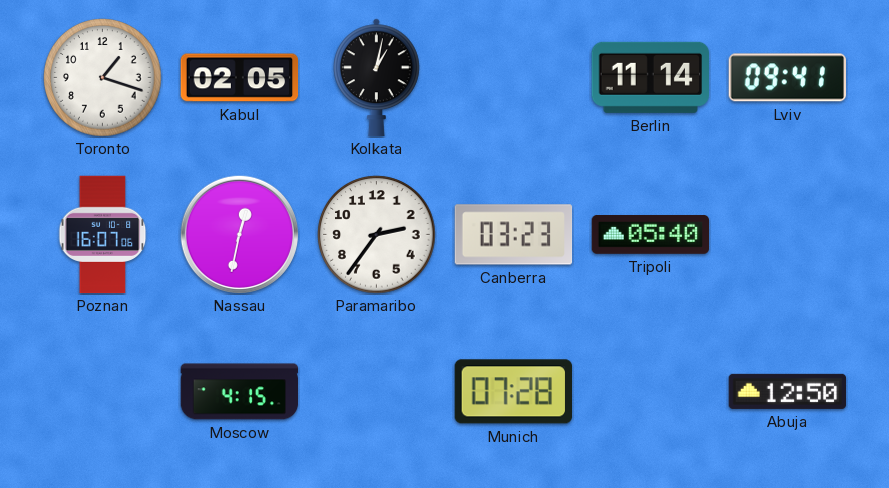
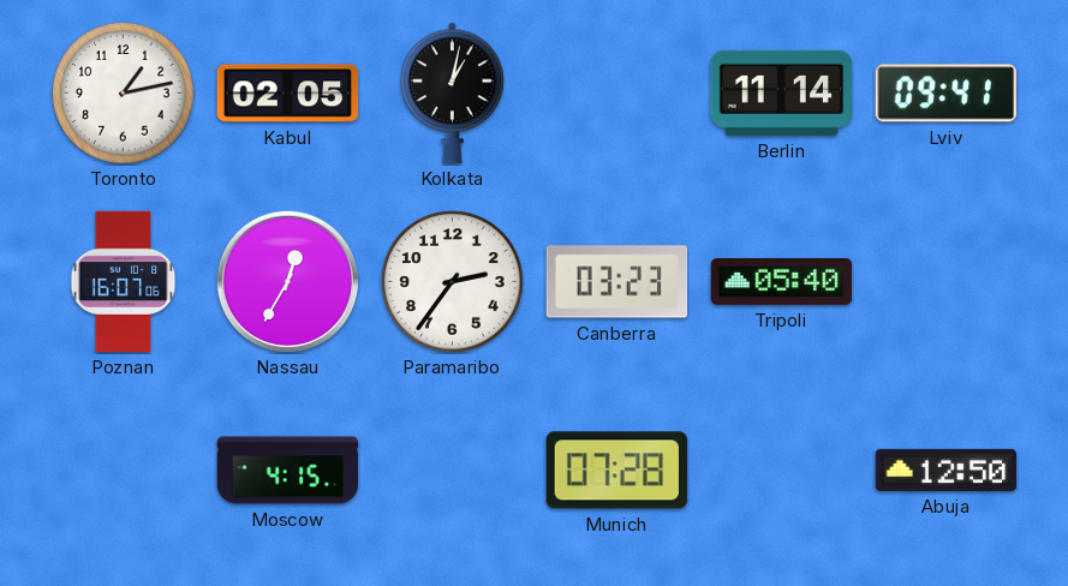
Toronto: 1:18 -> 1:13
Nassau: 12:32 -> 12:35
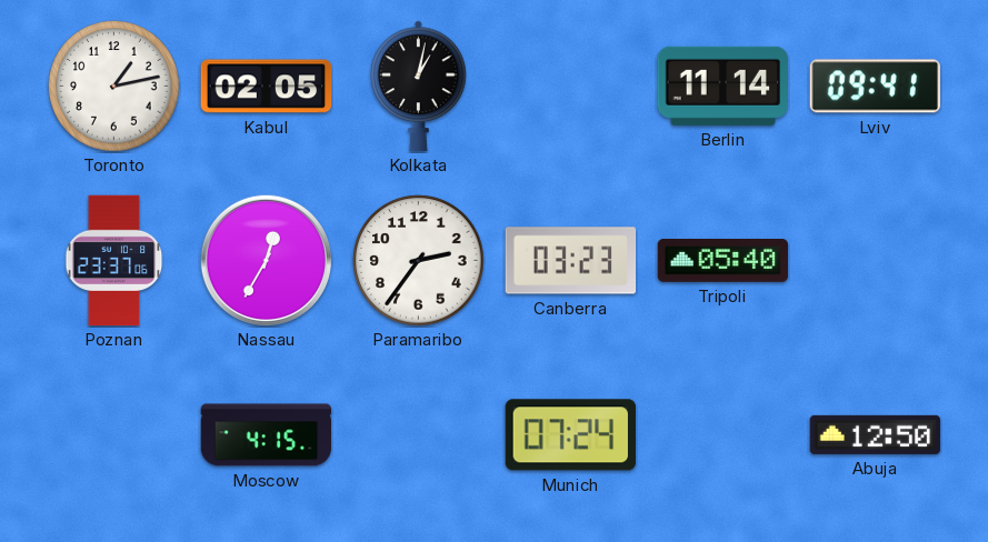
Poznan: 16:07 -> 23:37
Munich: 07:28 -> 07:24
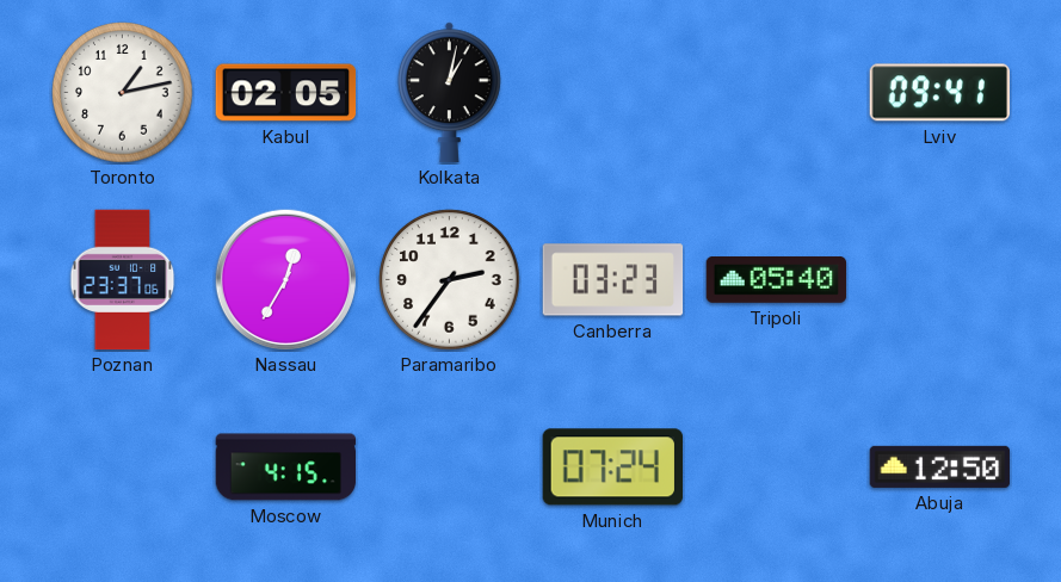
Berlin: 11:14 -> none
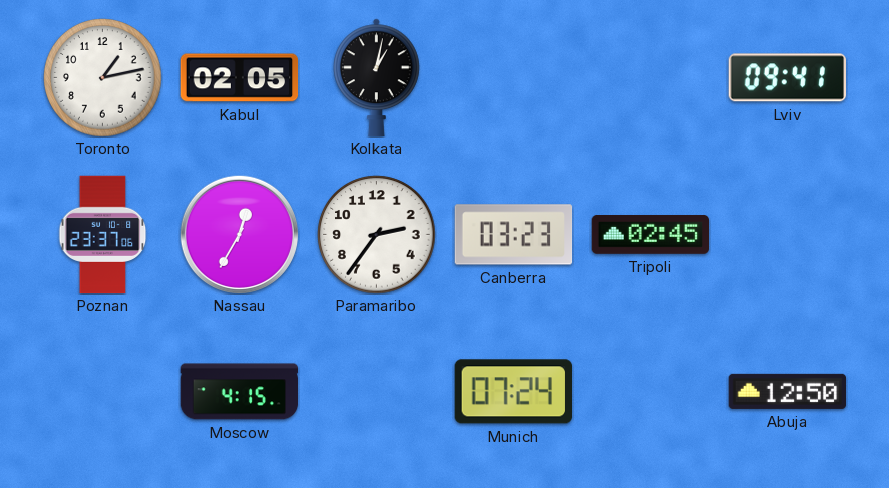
Tripoli: 05:40 -> 02:45
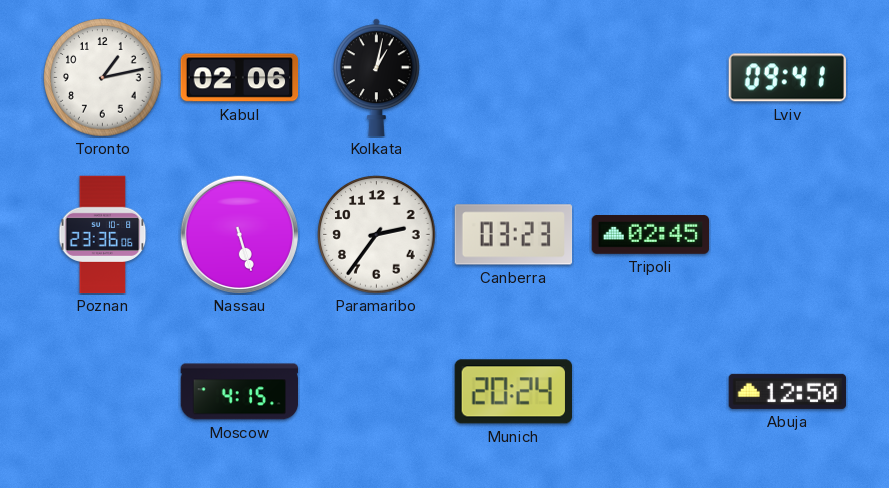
Kabul: 02:05 -> 02:06
Poznan: 23:37 -> 23:36
Nassau: 12:35 -> 5:27
Munich: 07:24 -> 20:24
